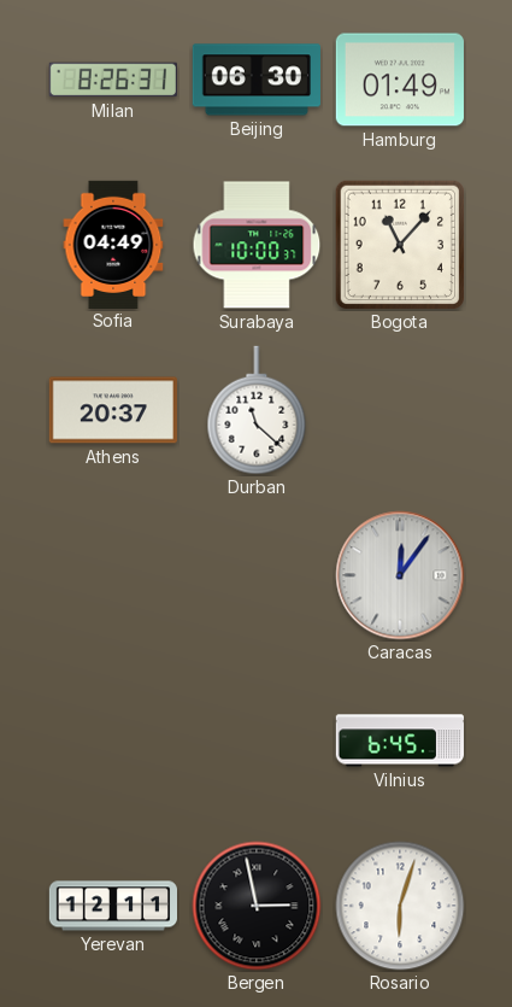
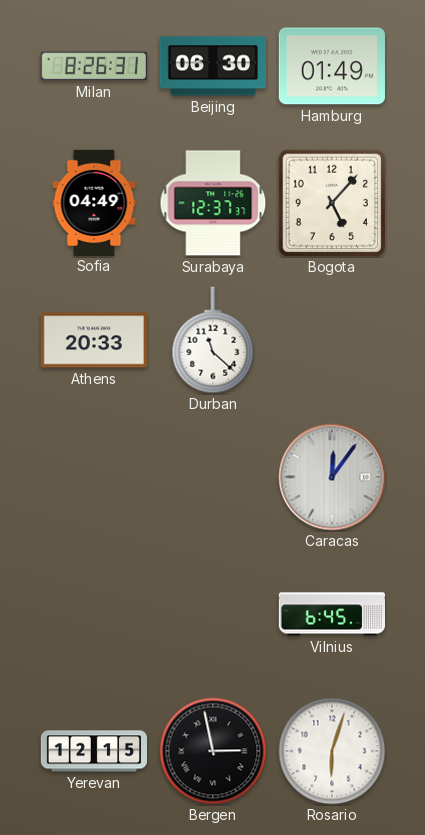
Surabaya: 10:00 -> 12:37
Bogota: 11:07 -> 5:07
Athens: 20:37 -> 20:33
Yerevan: 12:11 -> 12:15
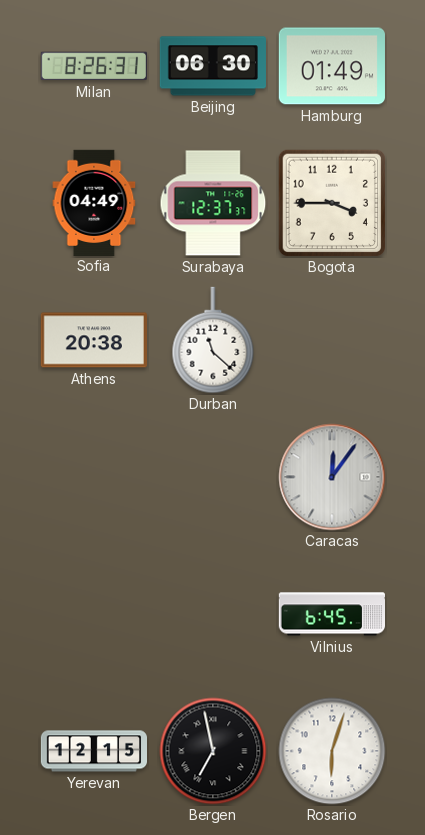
Bogota: 5:07 -> 3:45
Athens: 20:33 -> 20:38
Bergen: 2:58 -> 6:58
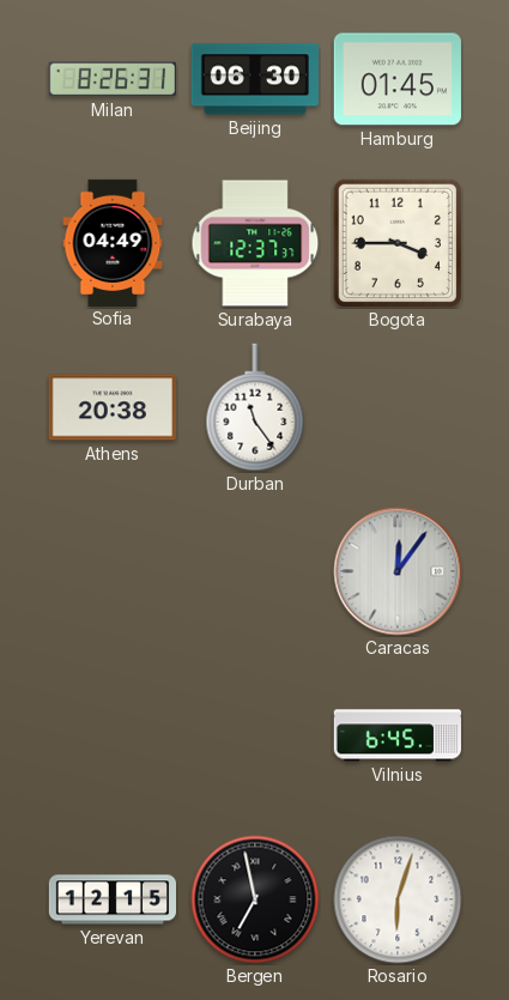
Hamburg: 01:49 -> 01:45
Durban: 11:22 -> 11:24
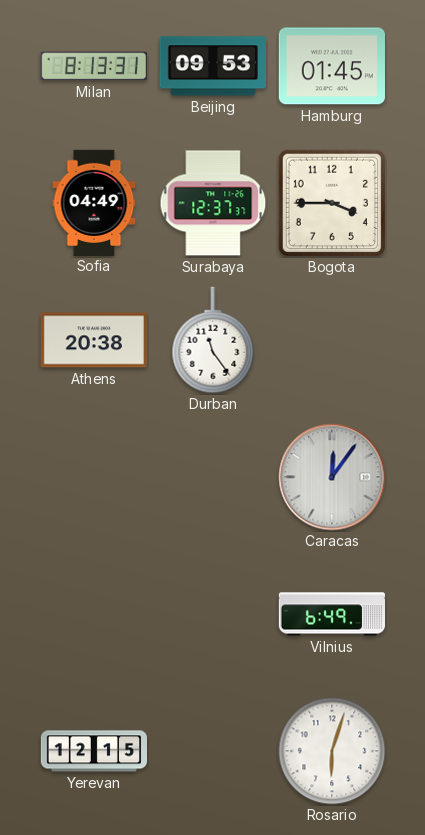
Milan: 8:26 -> 8:13
Beijing: 06:30 -> 09:53
Vilnius: 6:45 -> 6:49
Bergen: 6:58 -> none
